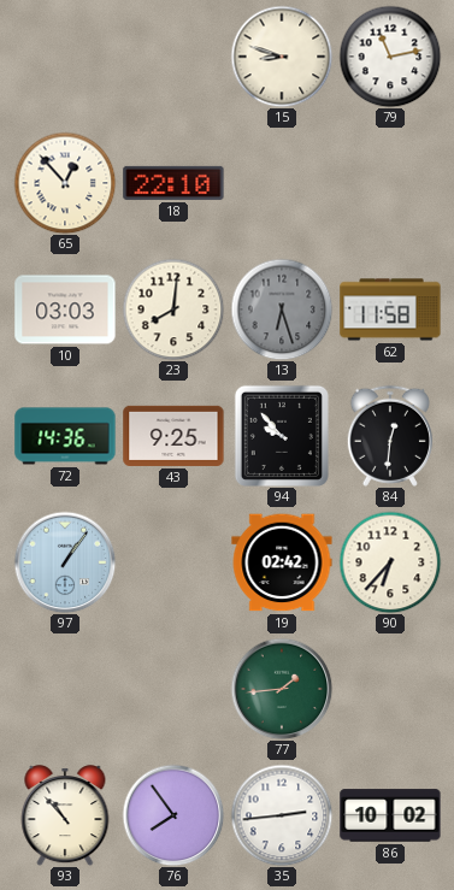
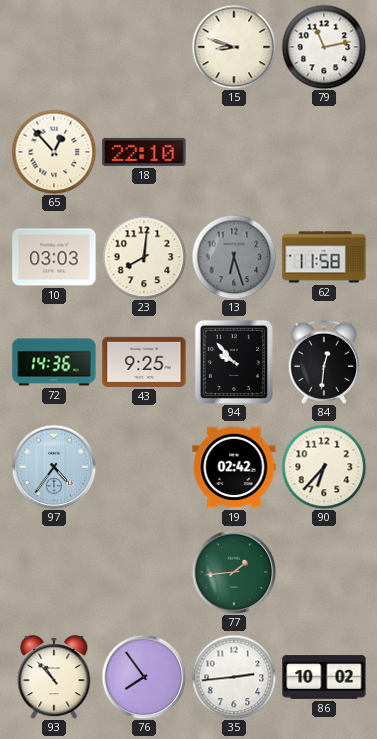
97: 1:06 -> 4:36
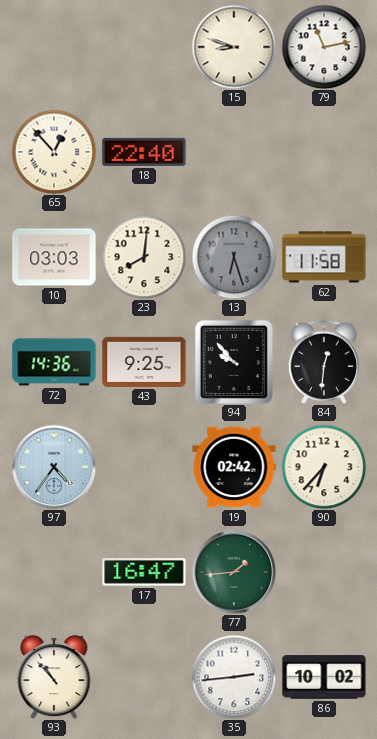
18: 22:10 -> 22:40
17: none -> 16:47
76: 7:54 -> none
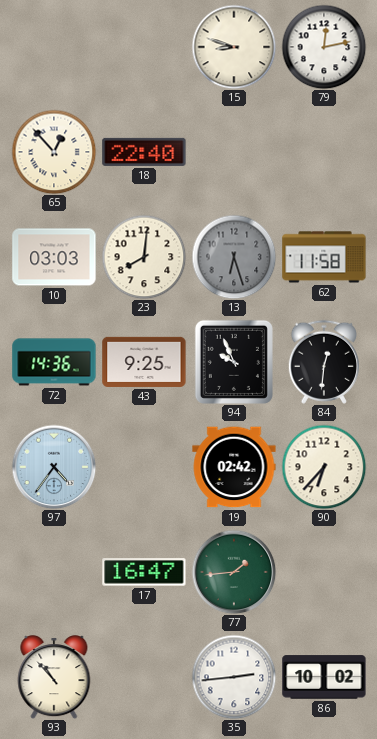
79: 11:13 -> 12:13
94: 9:53 -> 9:56
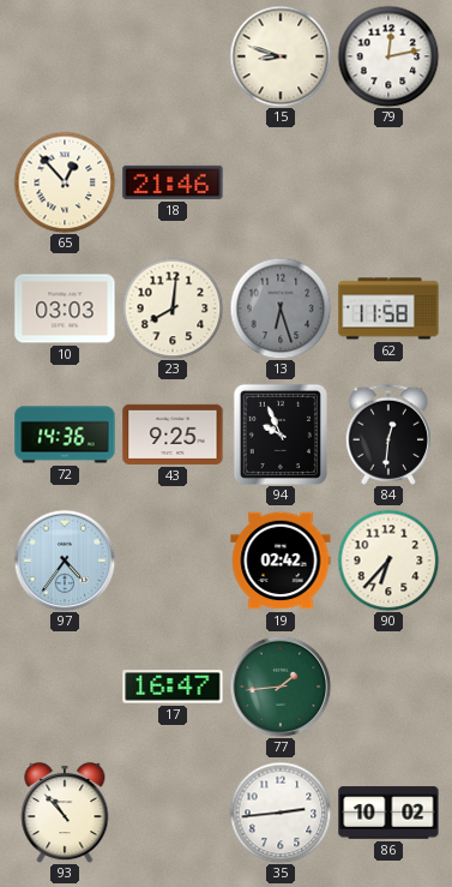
18: 22:40 -> 21:46
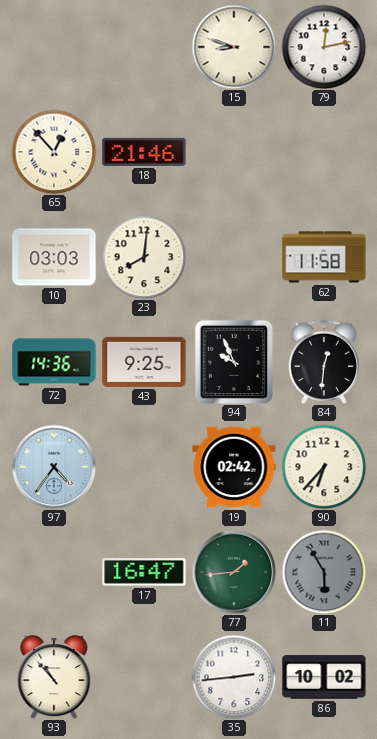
13: 6:27 -> none
11: none -> 5:55
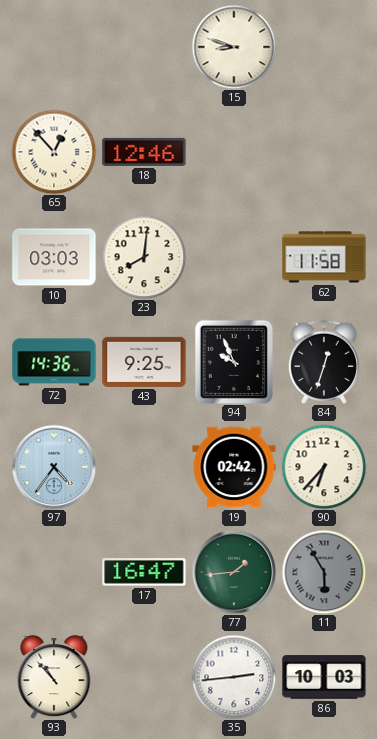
79: 12:13 -> none
18: 21:46 -> 12:46
84: 12:31 -> 12:33
86: 10:02 -> 10:03
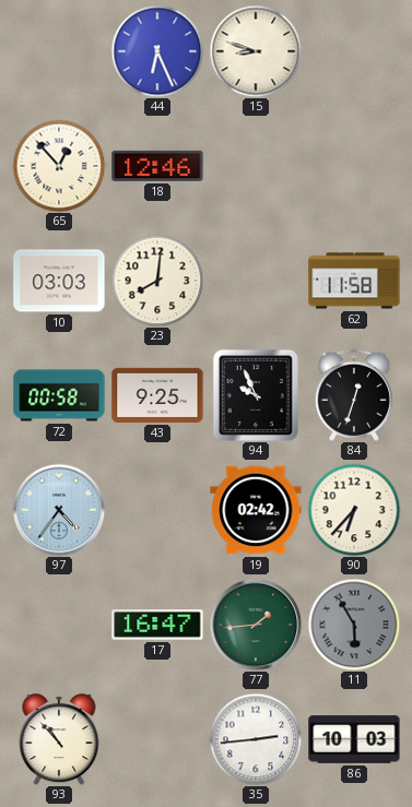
44: none -> 6:26
72: 14:36 -> 00:58
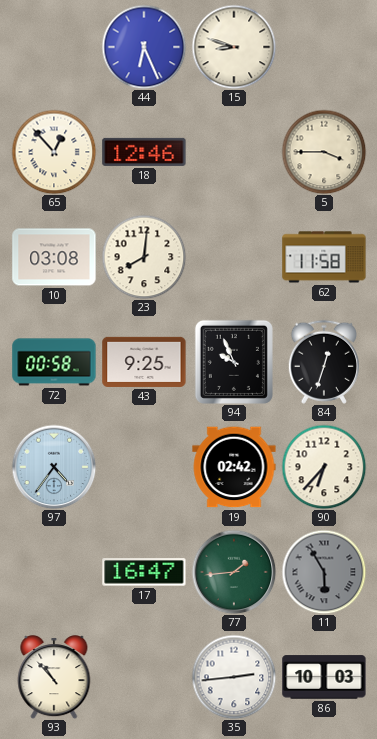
5: none -> 3:45
10: 03:03 -> 03:08
